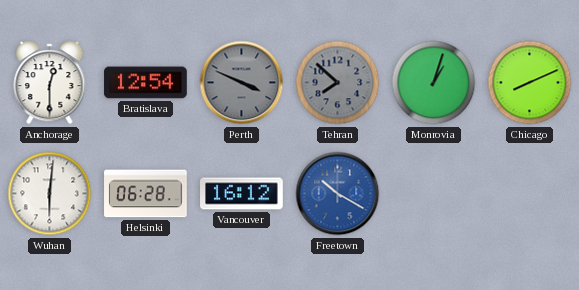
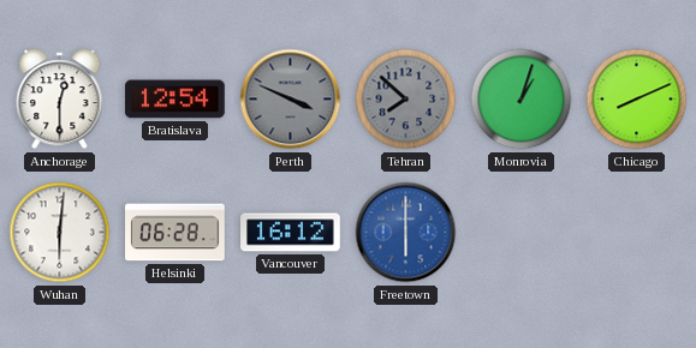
Freetown: 10:20 -> 6:00
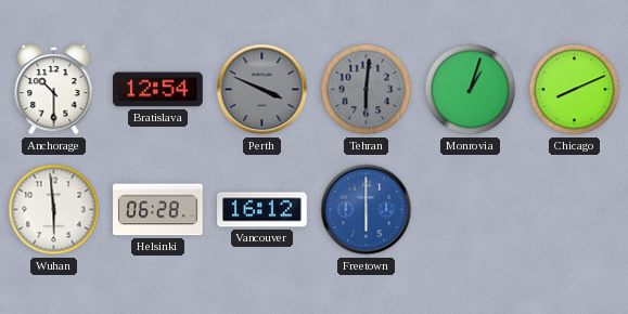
Anchorage: 12:30 -> 10:30
Tehran: 7:52 -> 6:01
Wuhan: 6:01 -> 5:59
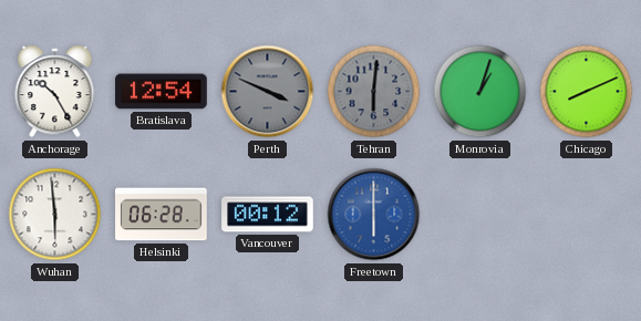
Anchorage: 10:30 -> 10:25
Vancouver: 16:12 -> 00:12
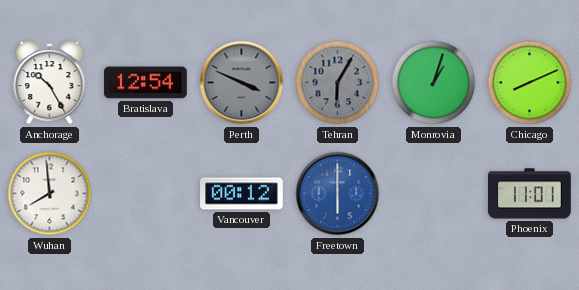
Tehran: 6:01 -> 6:05
Wuhan: 5:59 -> 7:59
Helsinki: 06:28 -> none
Phoenix: none -> 11:01
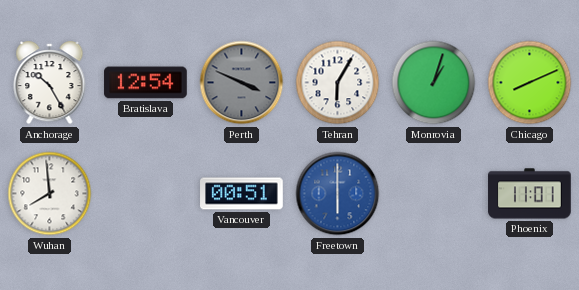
Tehran dial: grey -> white
Vancouver: 00:12 -> 00:51
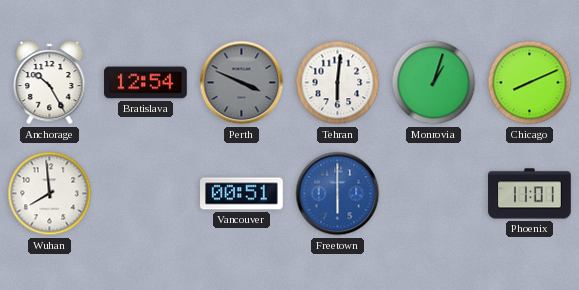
Tehran: 6:05 -> 6:01
